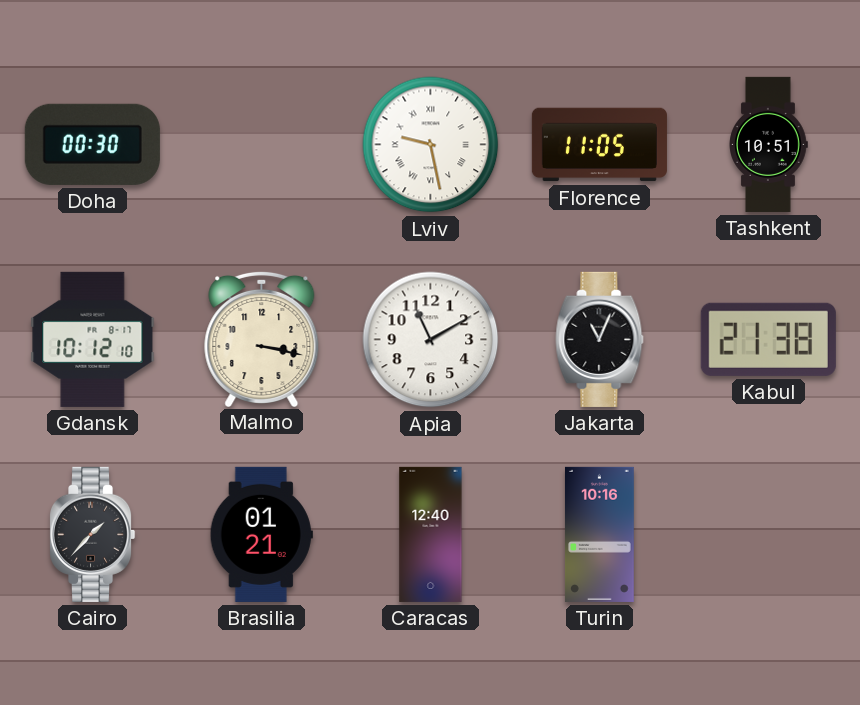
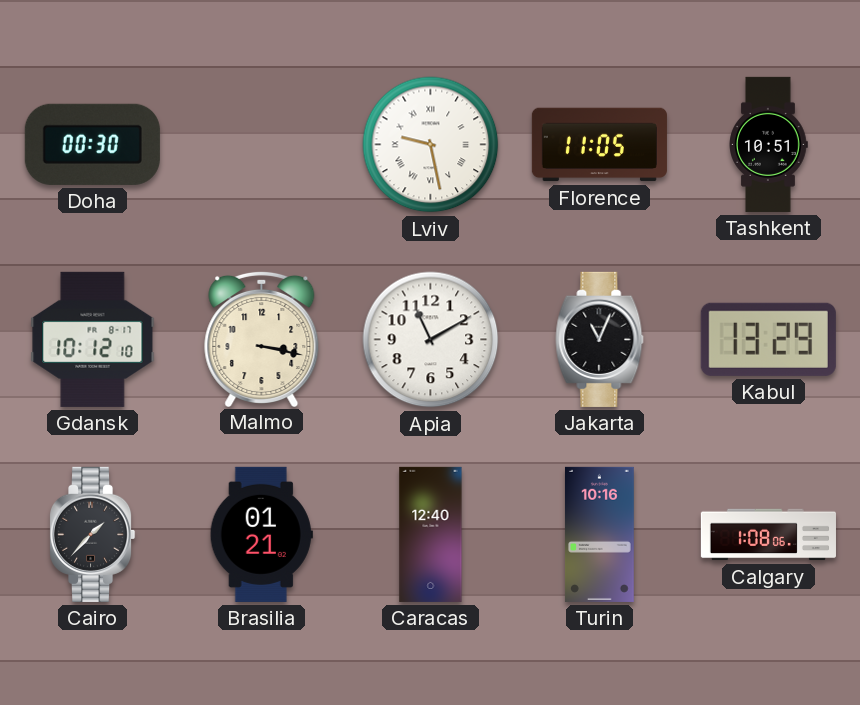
Kabul: 21:38 -> 13:29
Calgary: none -> 1:08
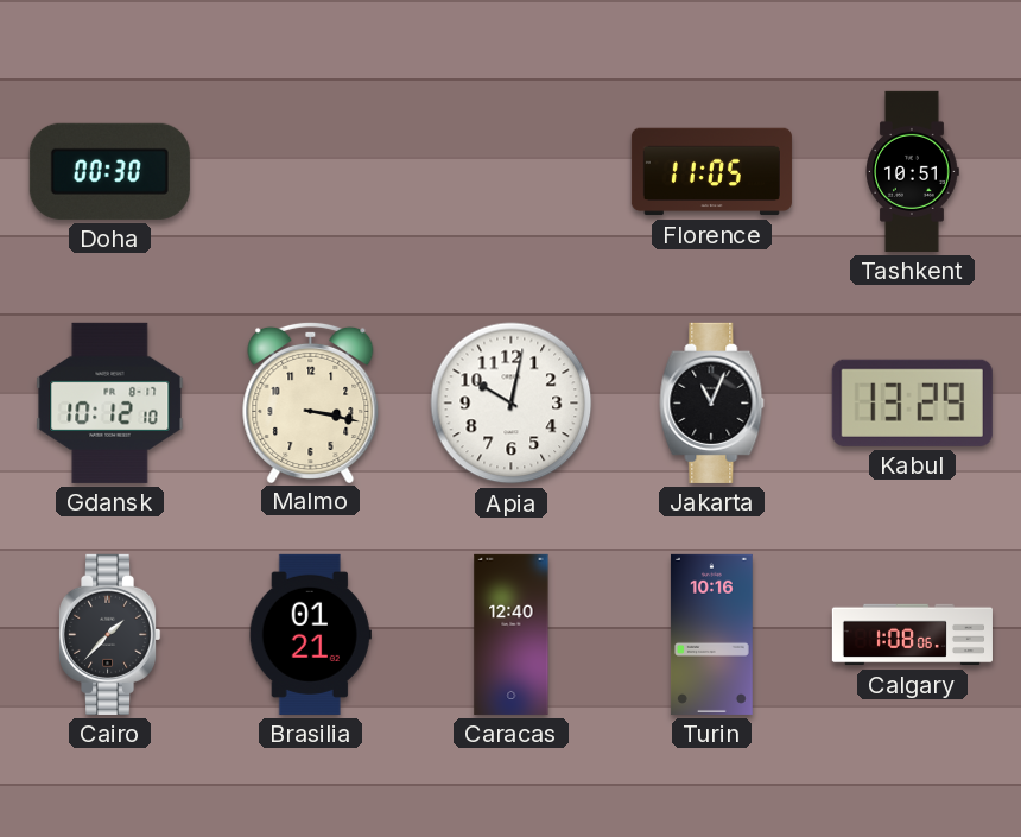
Lviv: 9:28 -> none
Apia: 11:10 -> 10:02
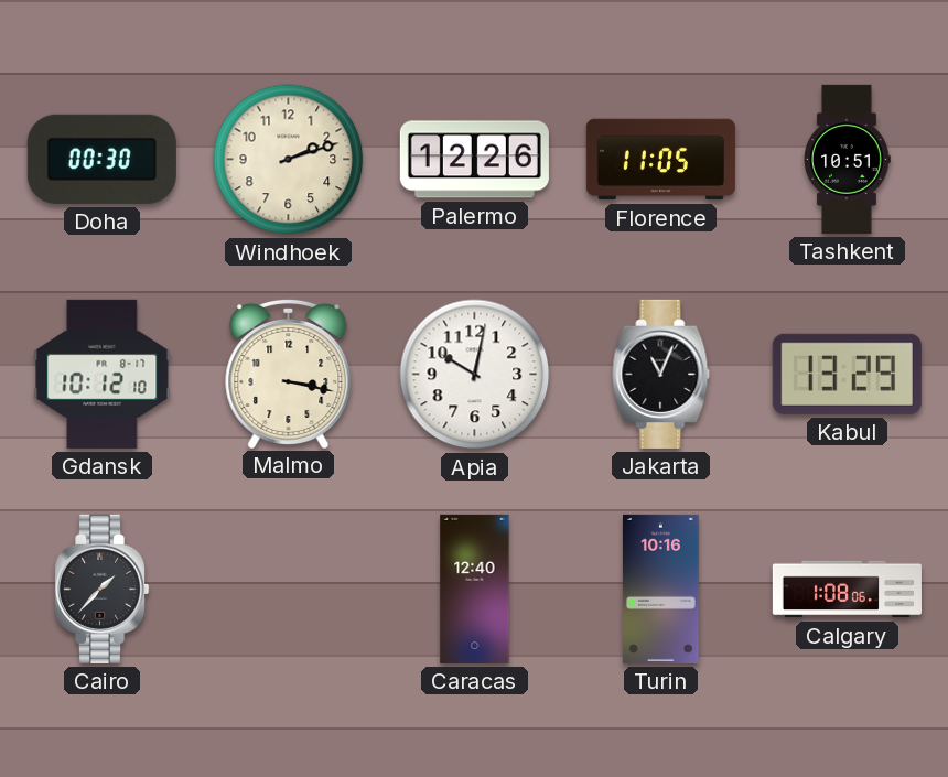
Windhoek: none -> 2:12
Palermo: none -> 12:26
Brasilia: 01:21 -> none
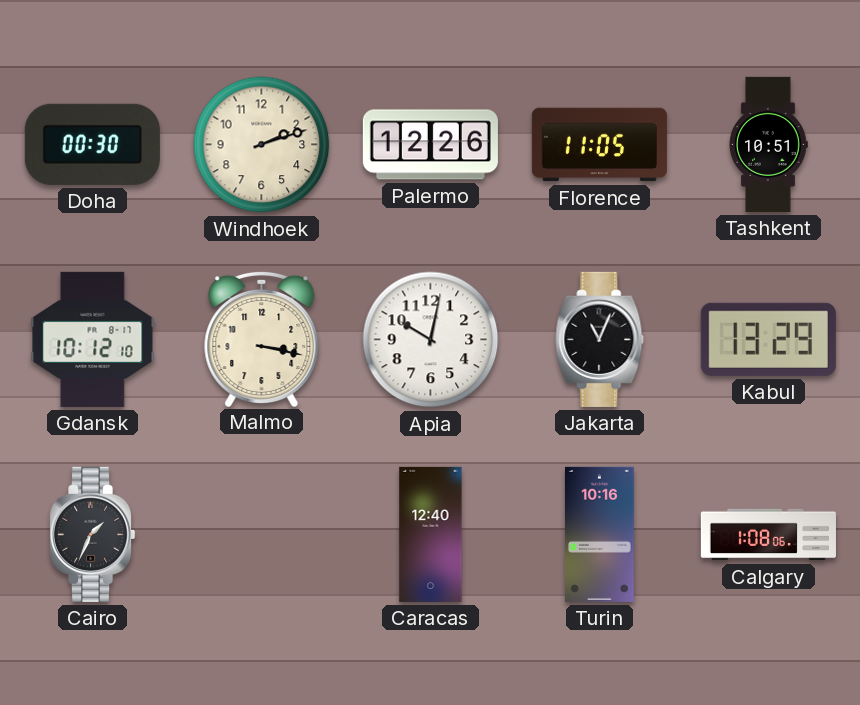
Cairo: 1:37 -> 1:34
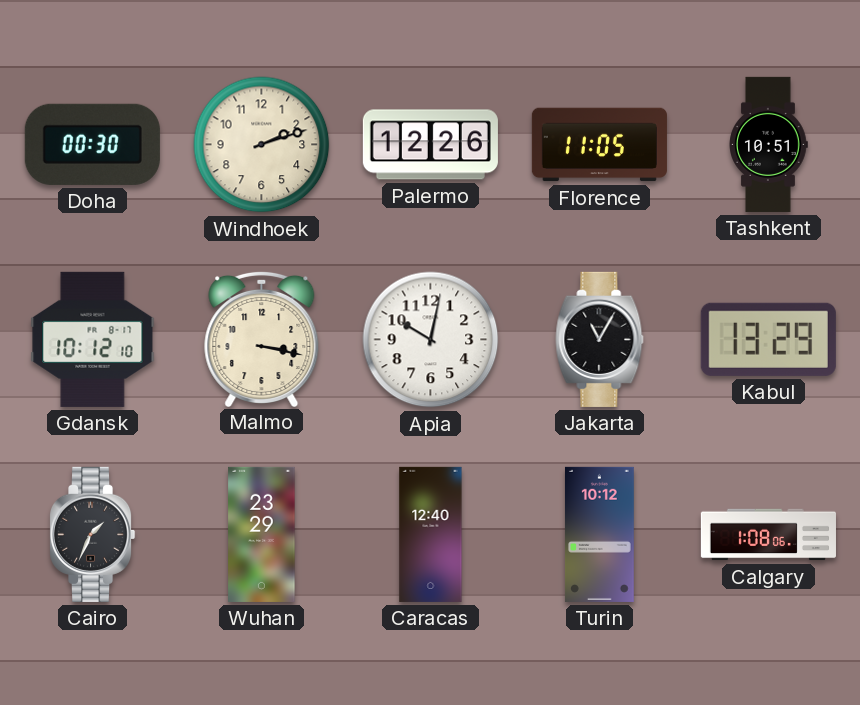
Jakarta: 11:04 -> 11:05
Wuhan: none -> 23:29
Turin: 10:16 -> 10:12
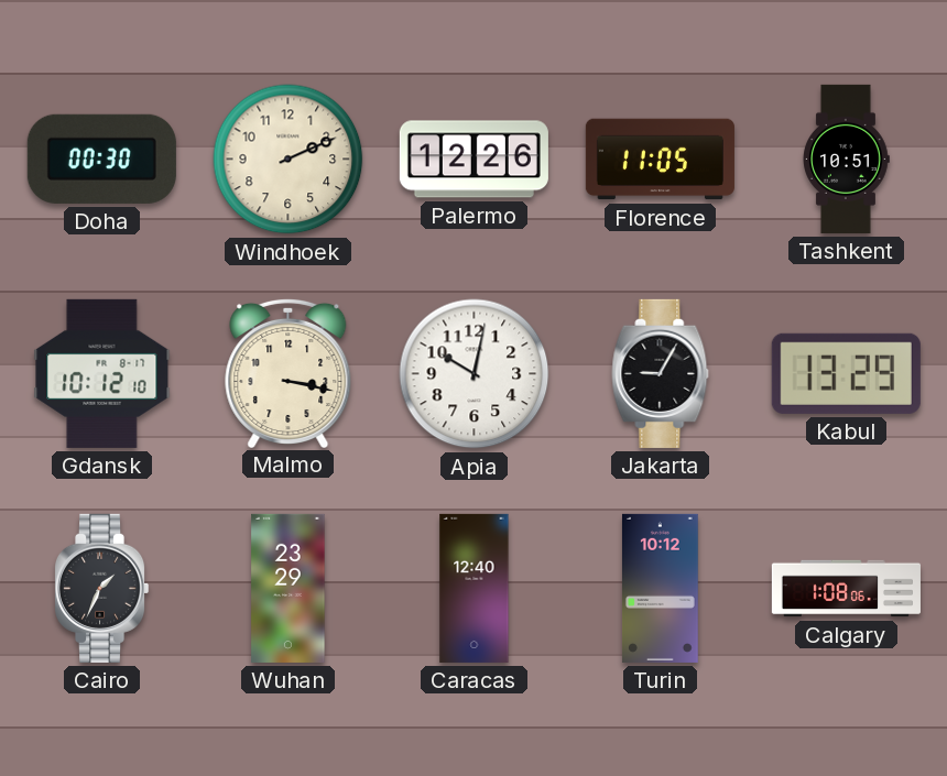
Windhoek: 2:12 -> 2:11
Jakarta: 11:05 -> 9:05
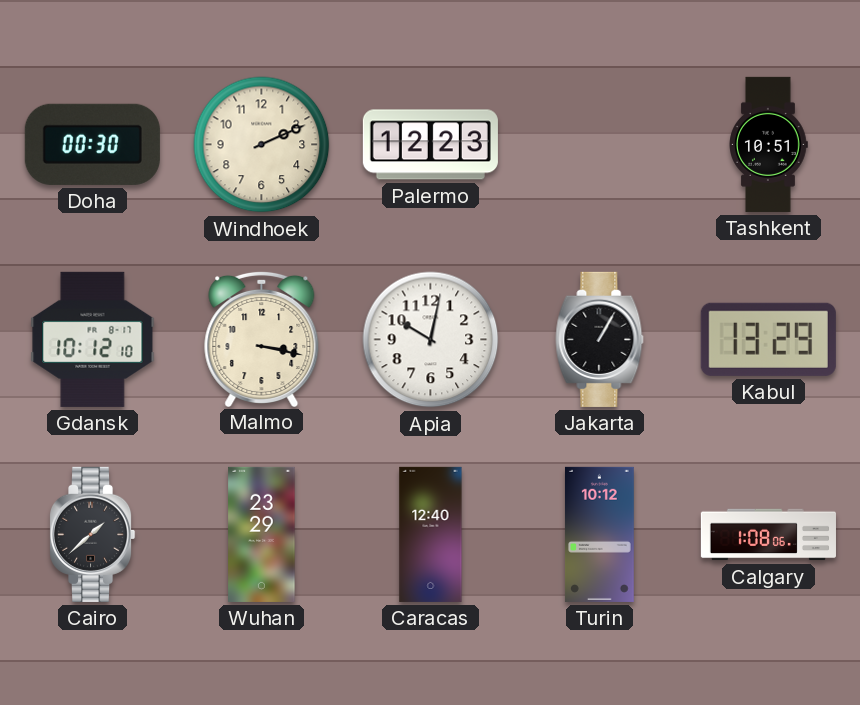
Palermo: 12:26 -> 12:23
Florence: 11:05 -> none
Jakarta: 9:05 -> 1:05
Cairo: 1:34 -> 1:38
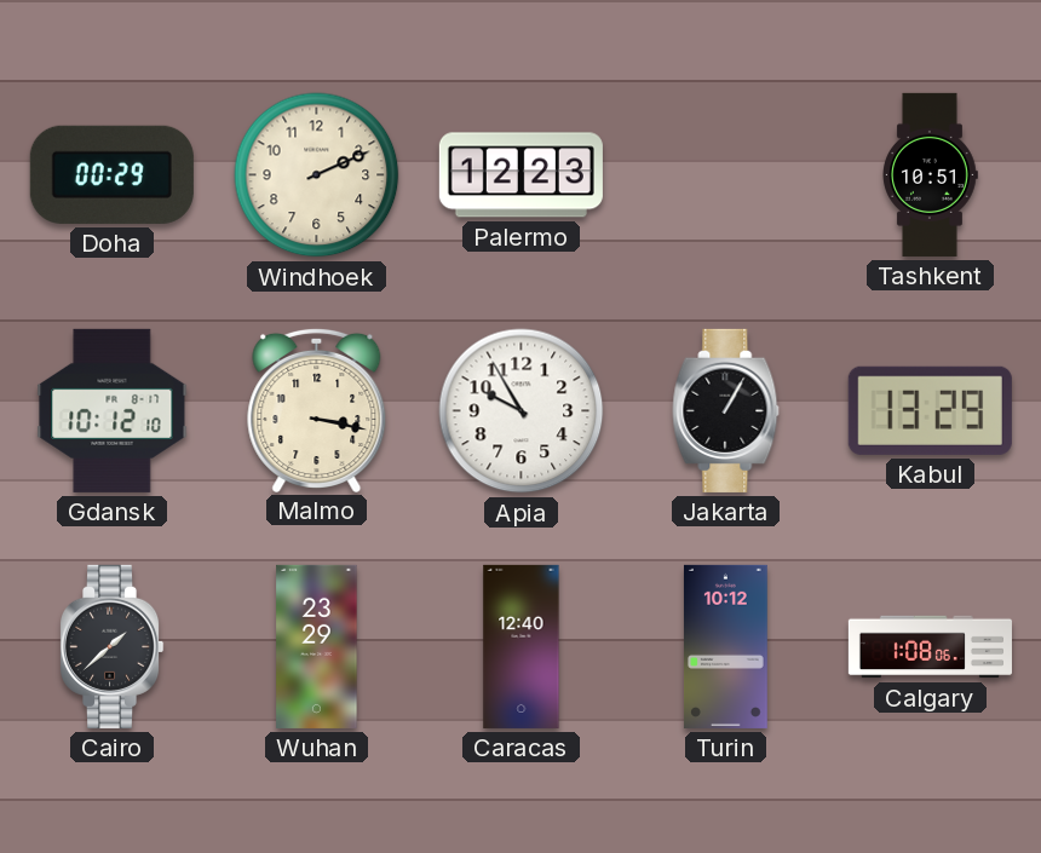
Doha: 00:30 -> 00:29
Apia: 10:02 -> 9:55
